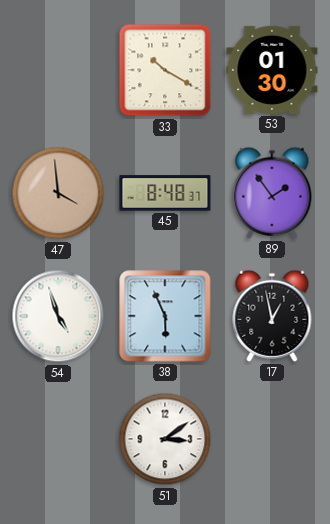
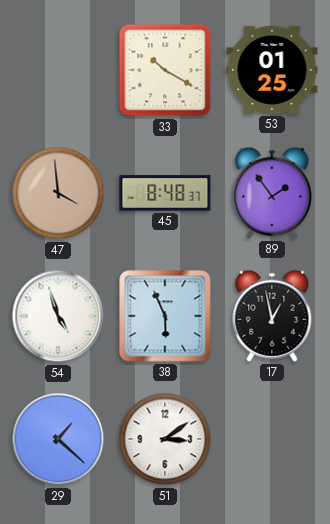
53: 01:30 -> 01:25
29: none -> 1:22
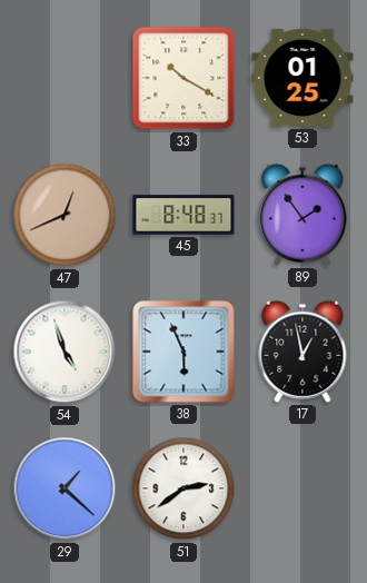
47: 3:59 -> 12:41
51: 3:09 -> 2:39
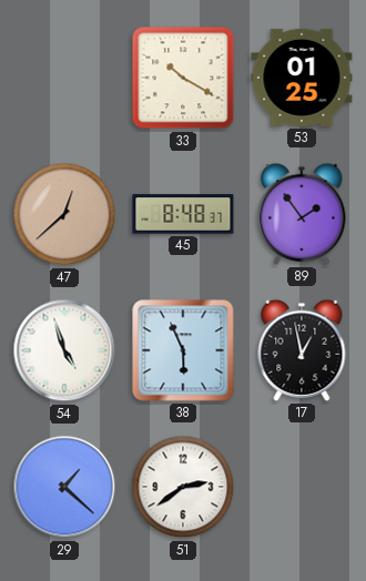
47: 12:41 -> 12:38
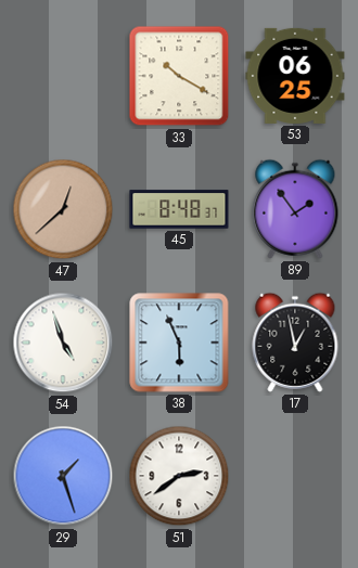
53: 01:25 -> 06:25
29: 1:22 -> 1:27
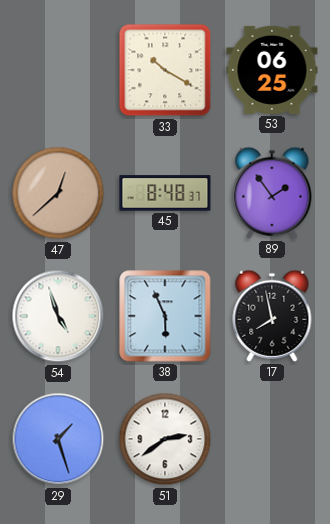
17: 12:58 -> 7:58
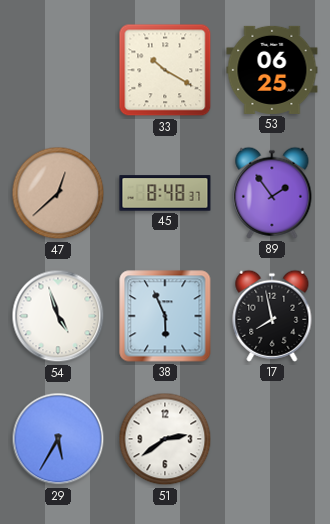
29: 1:27 -> 5:35
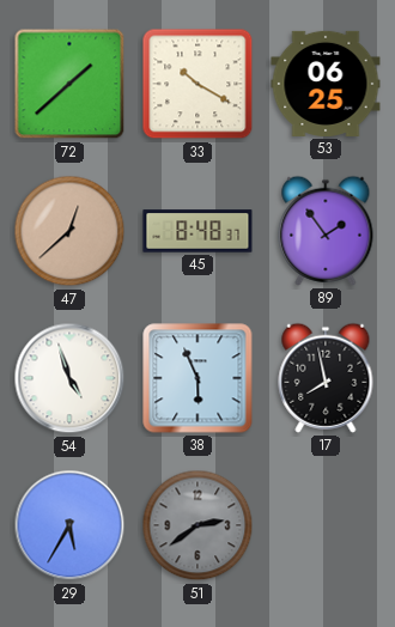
72: none -> 1:38
51 dial: white -> grey
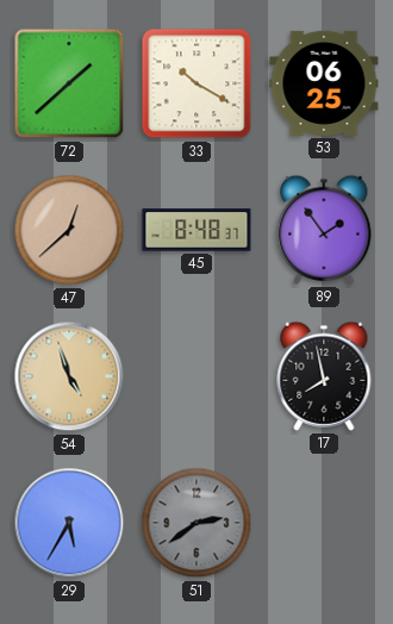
54 dial: white -> champagne
38: 5:56 -> none
